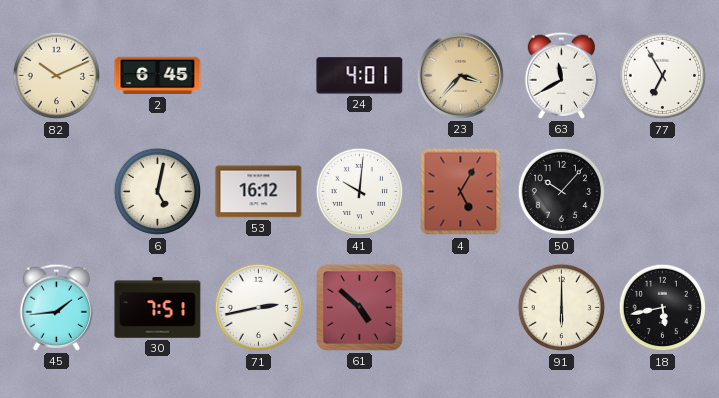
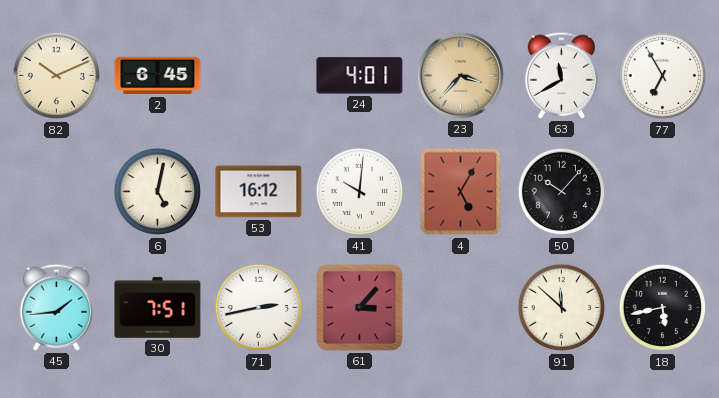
61: 4:52 -> 3:07
91: 6:00 -> 11:52
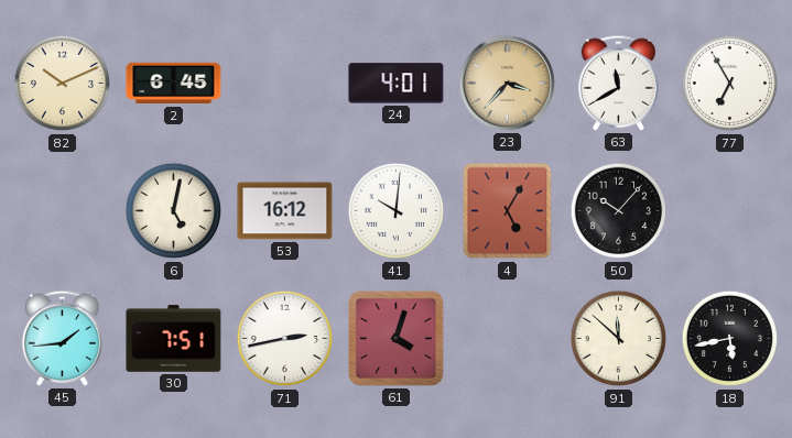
61: 3:07 -> 4:03
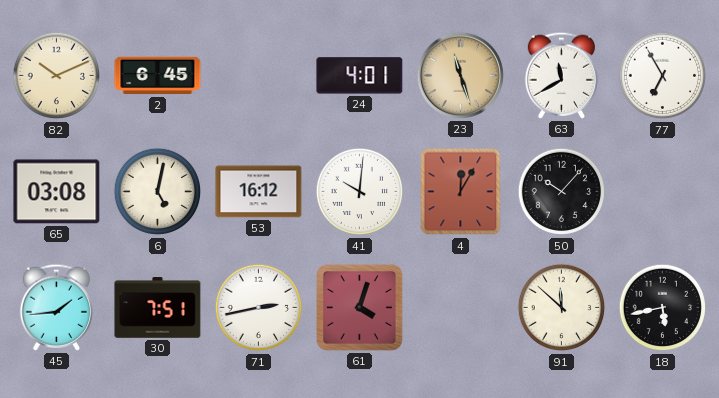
23: 3:37 -> 11:27
65: none -> 03:08
4: 5:05 -> 12:05
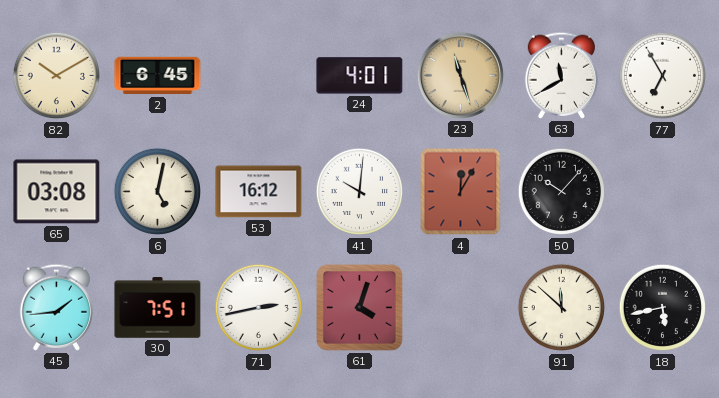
82: 10:11 -> 10:10
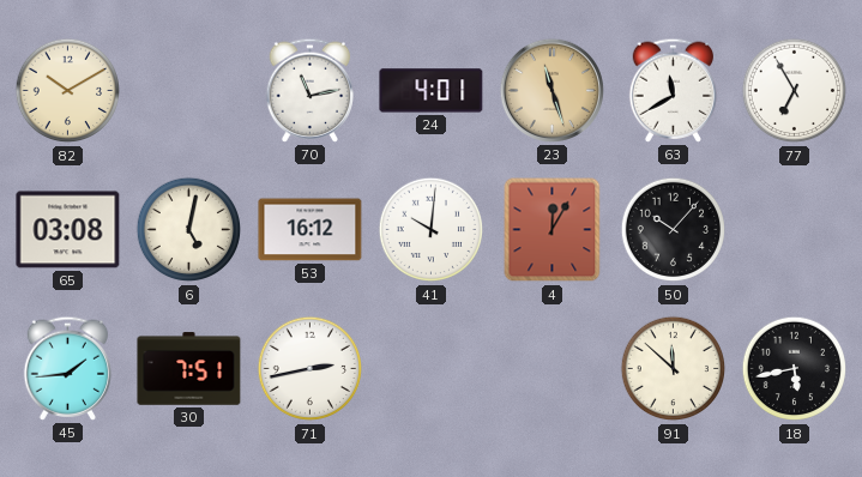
2: 6:45 -> none
70: none -> 11:13
61: 4:03 -> none
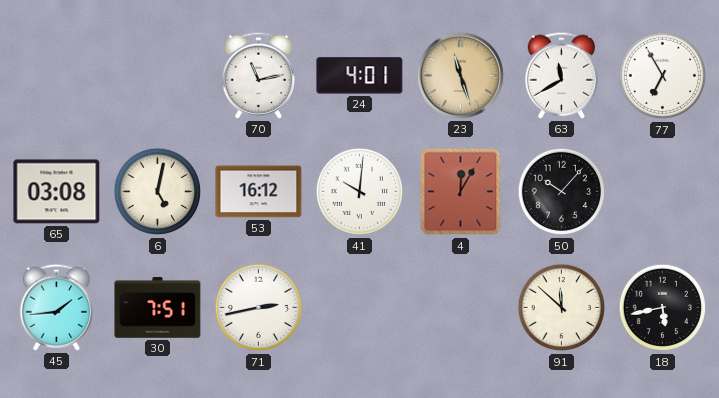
82: 10:10 -> none
